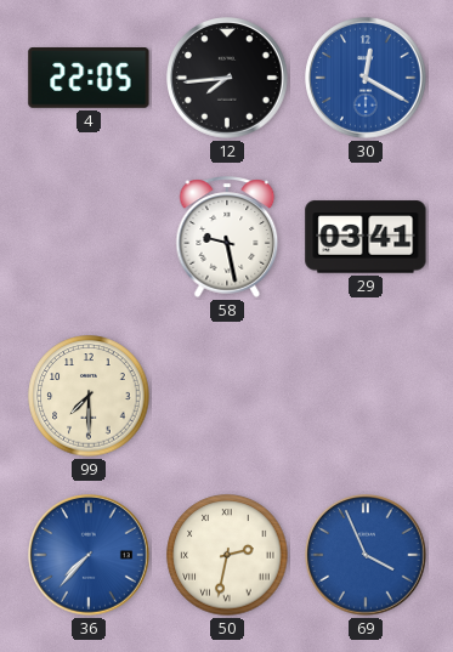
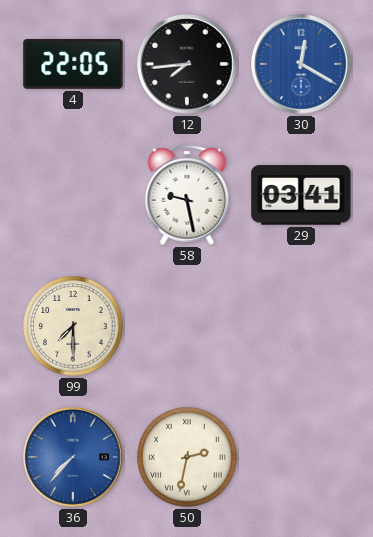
69: 3:56 -> none
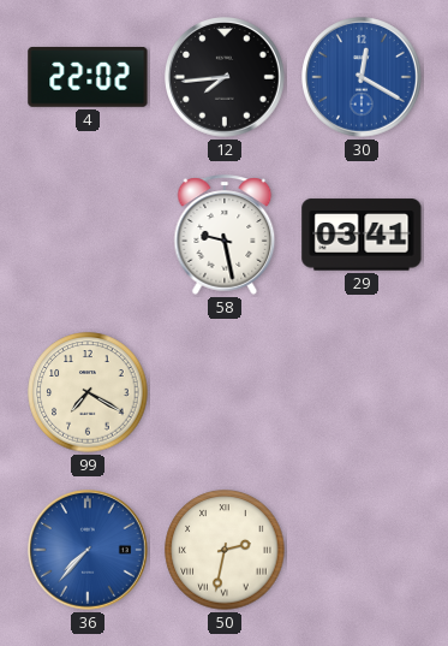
4: 22:05 -> 22:02
99: 7:30 -> 7:20
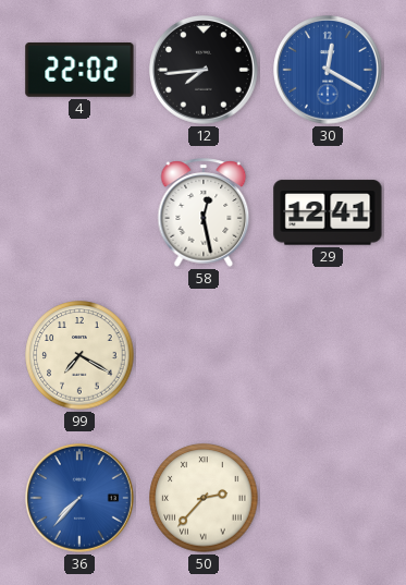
58: 9:28 -> 12:28
29: 03:41 -> 12:41
50: 2:32 -> 2:37
